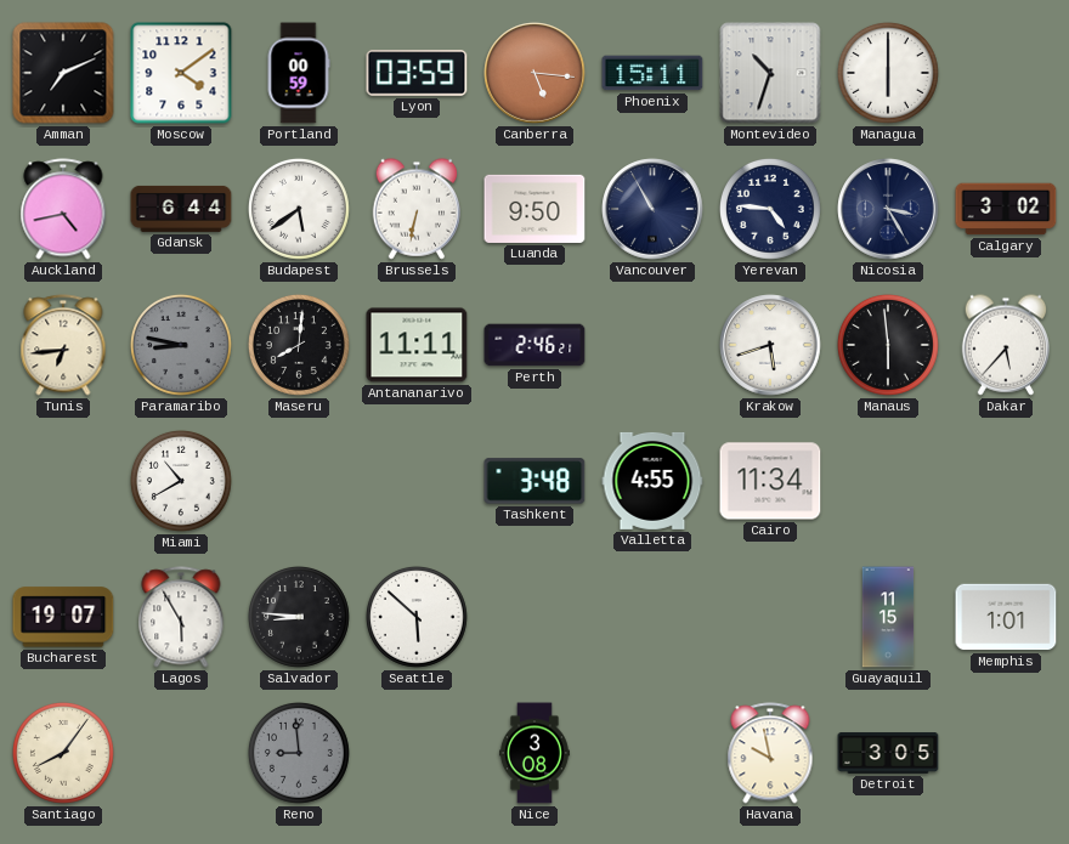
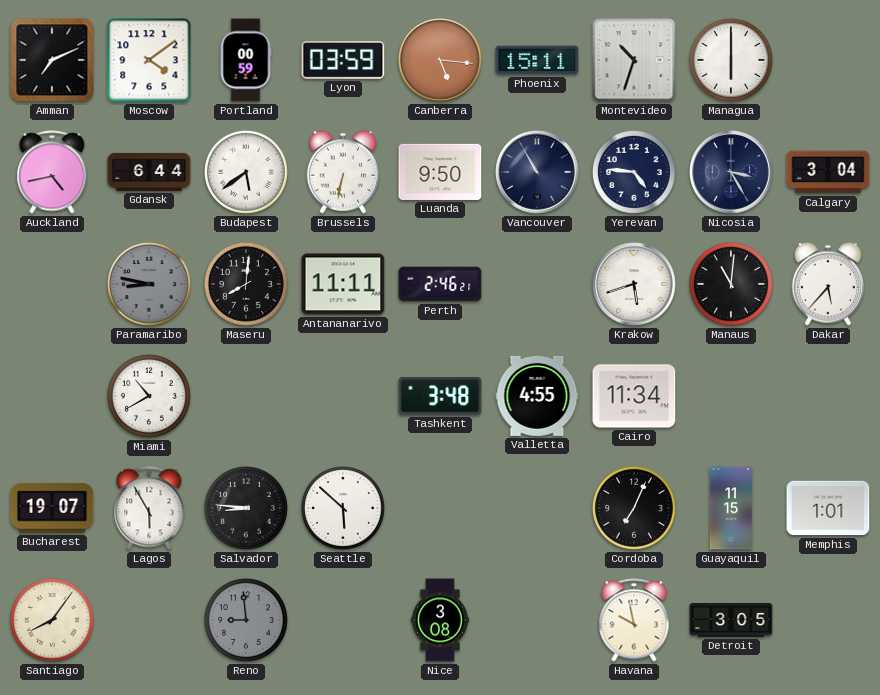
Calgary: 3:02 -> 3:04
Tunis: 6:44 -> none
Manaus: 5:59 -> 11:01
Cordoba: none -> 7:04
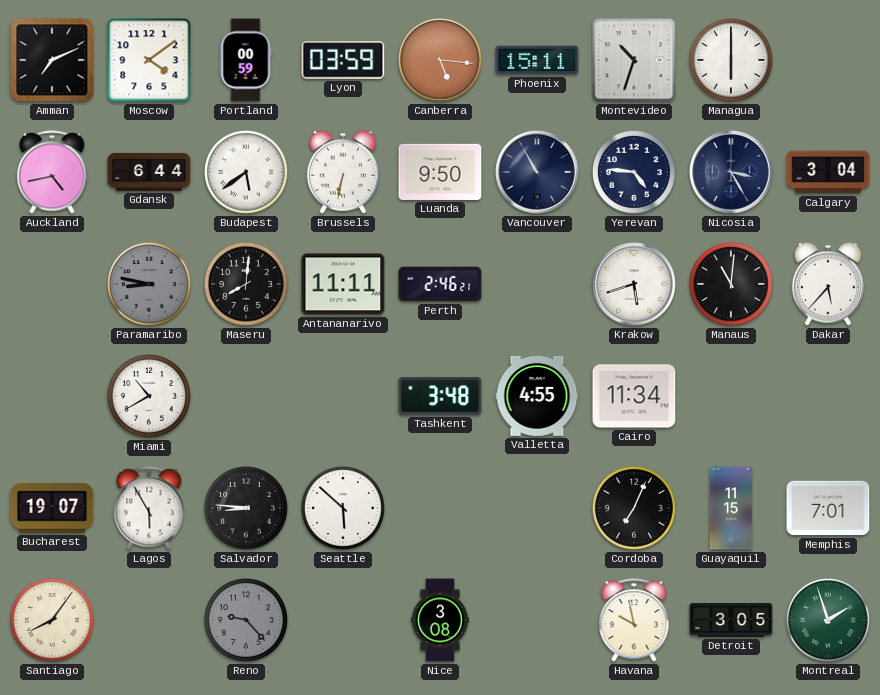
Memphis: 1:01 -> 7:01
Reno: 8:59 -> 9:23
Montreal: none -> 1:57
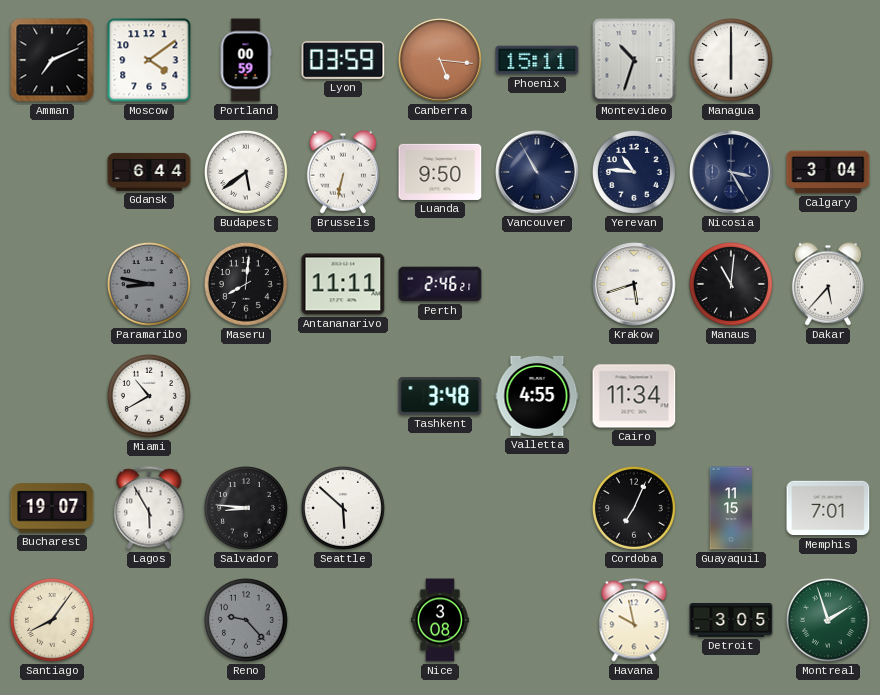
Auckland: 4:43 -> none
Yerevan: 4:46 -> 10:46
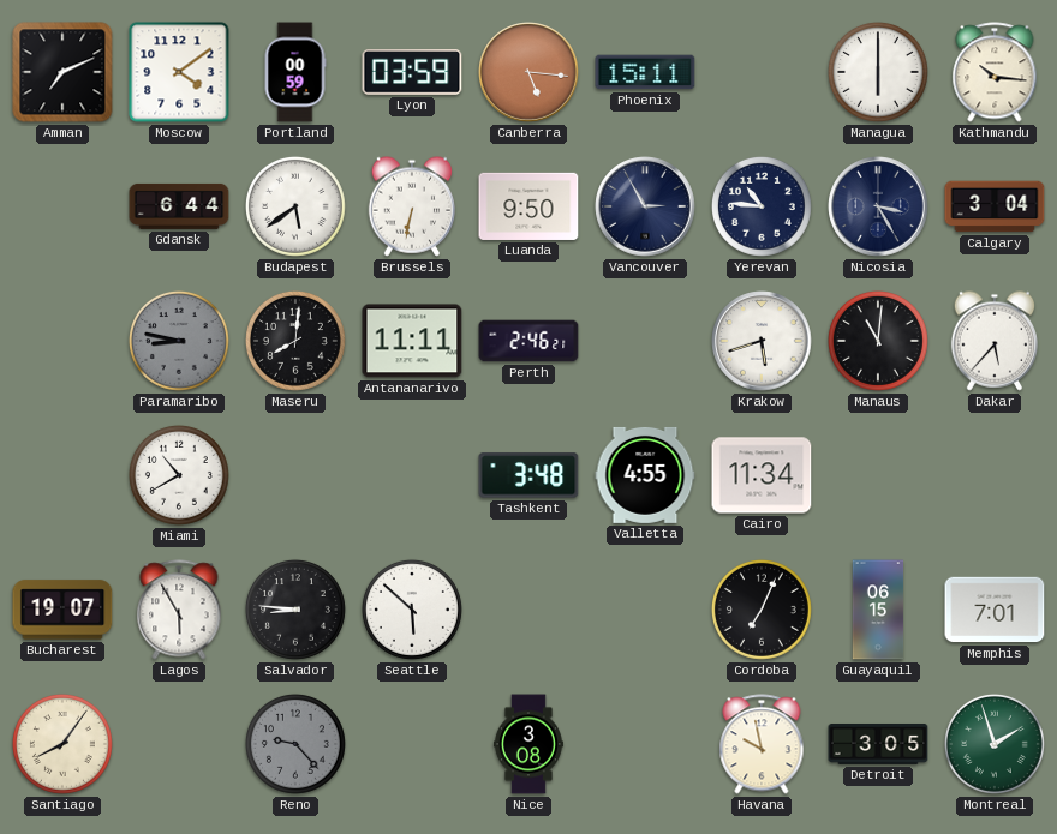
Montevideo: 10:33 -> none
Kathmandu: none -> 10:16
Vancouver: 10:55 -> 2:55
Guayaquil: 11:15 -> 06:15
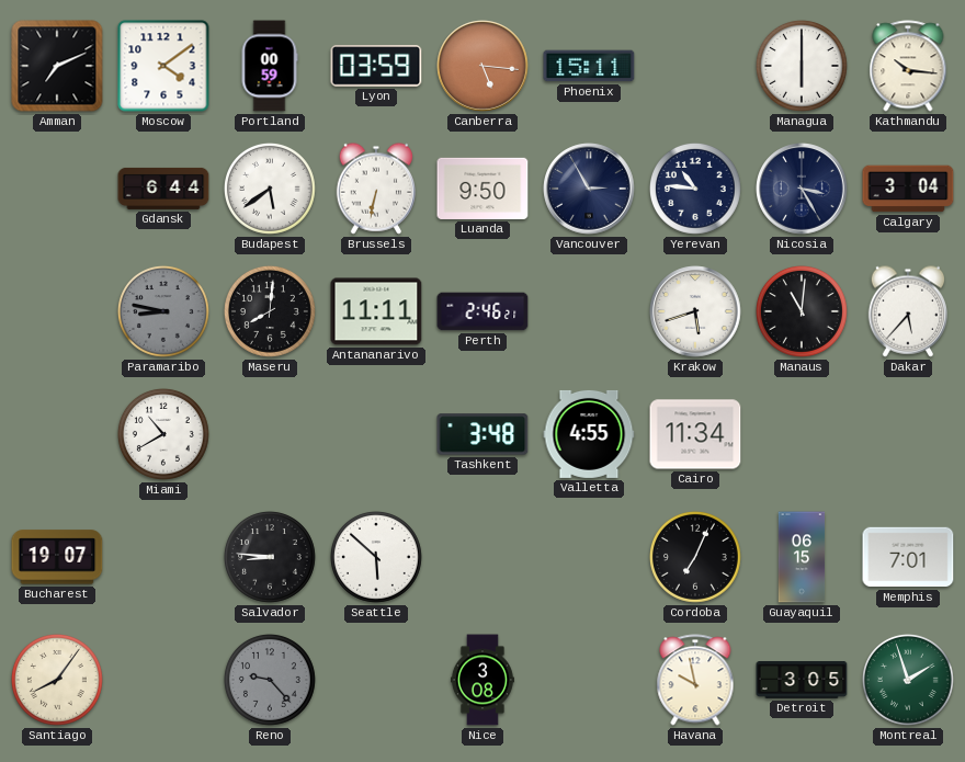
Lagos: 5:55 -> none
